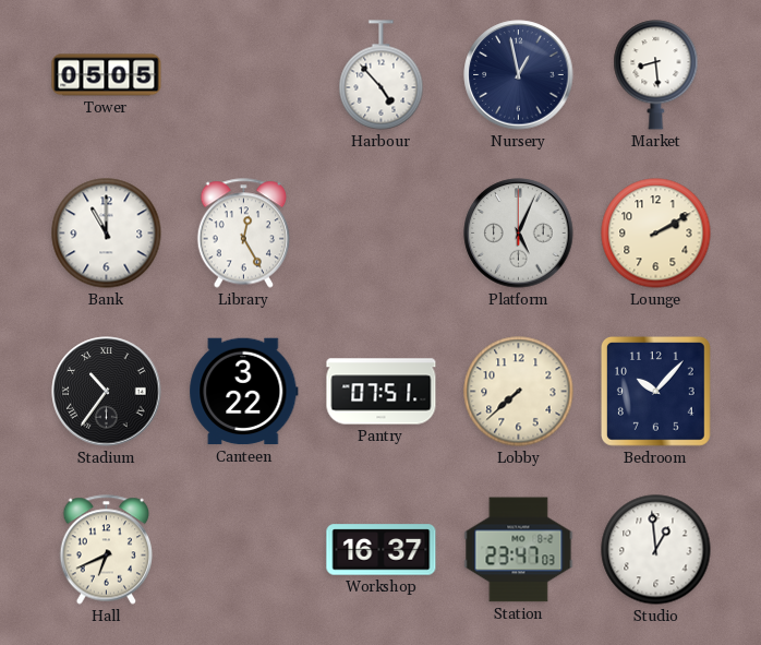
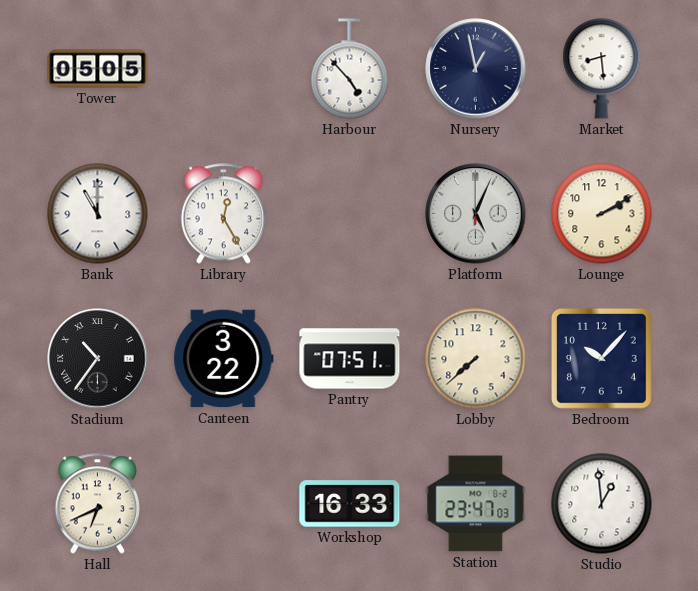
Workshop: 16:37 -> 16:33
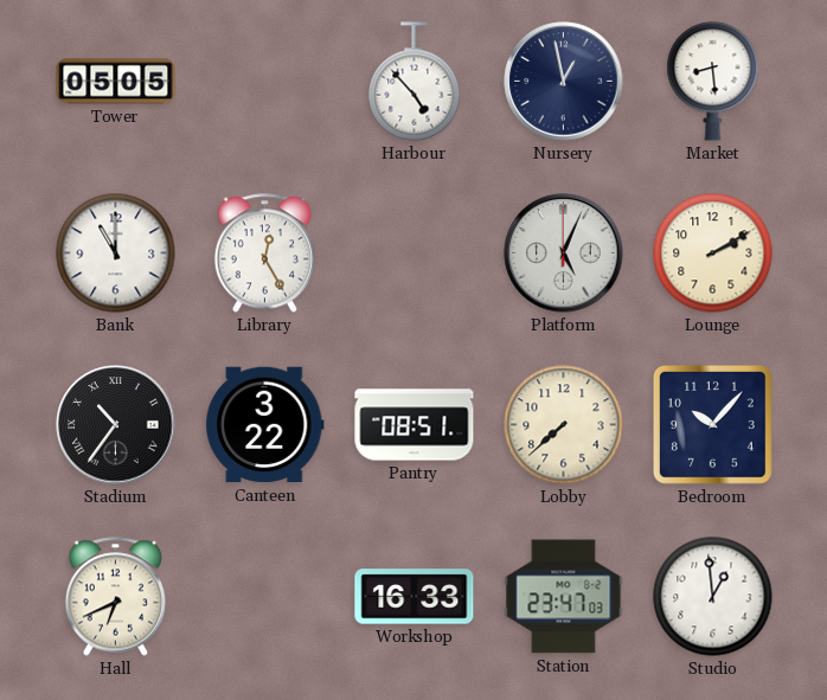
Pantry: 07:51 -> 08:51
